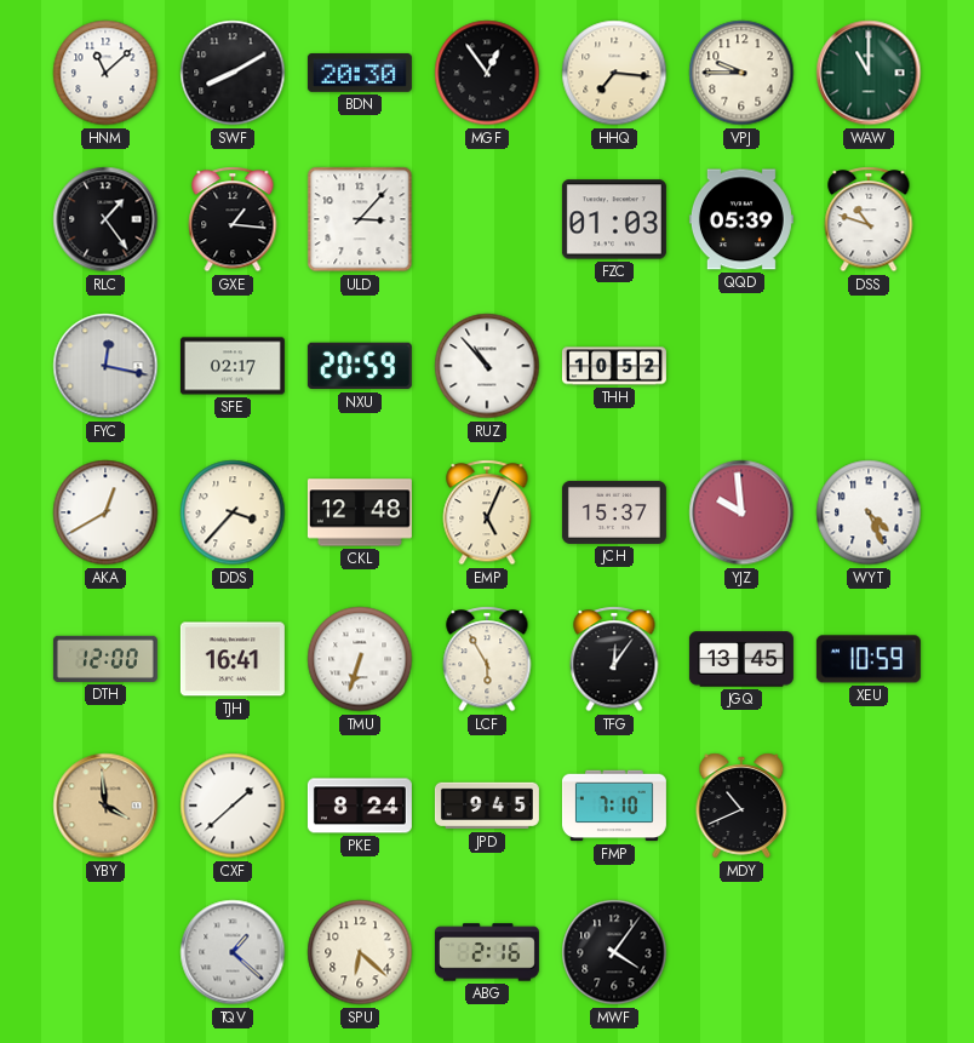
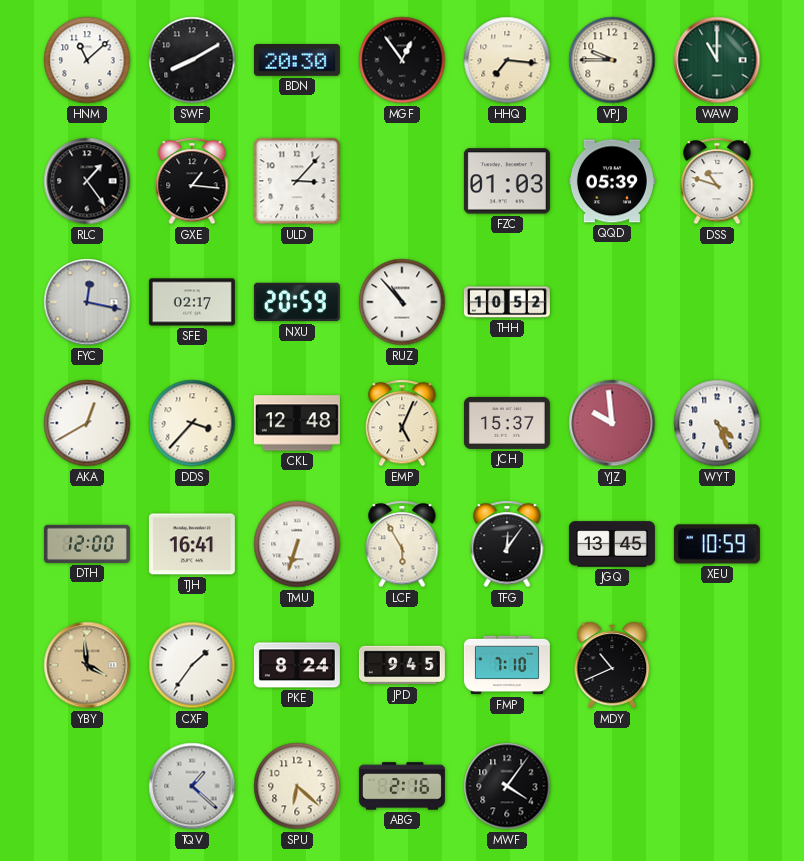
CXF: 1:38 -> 1:36
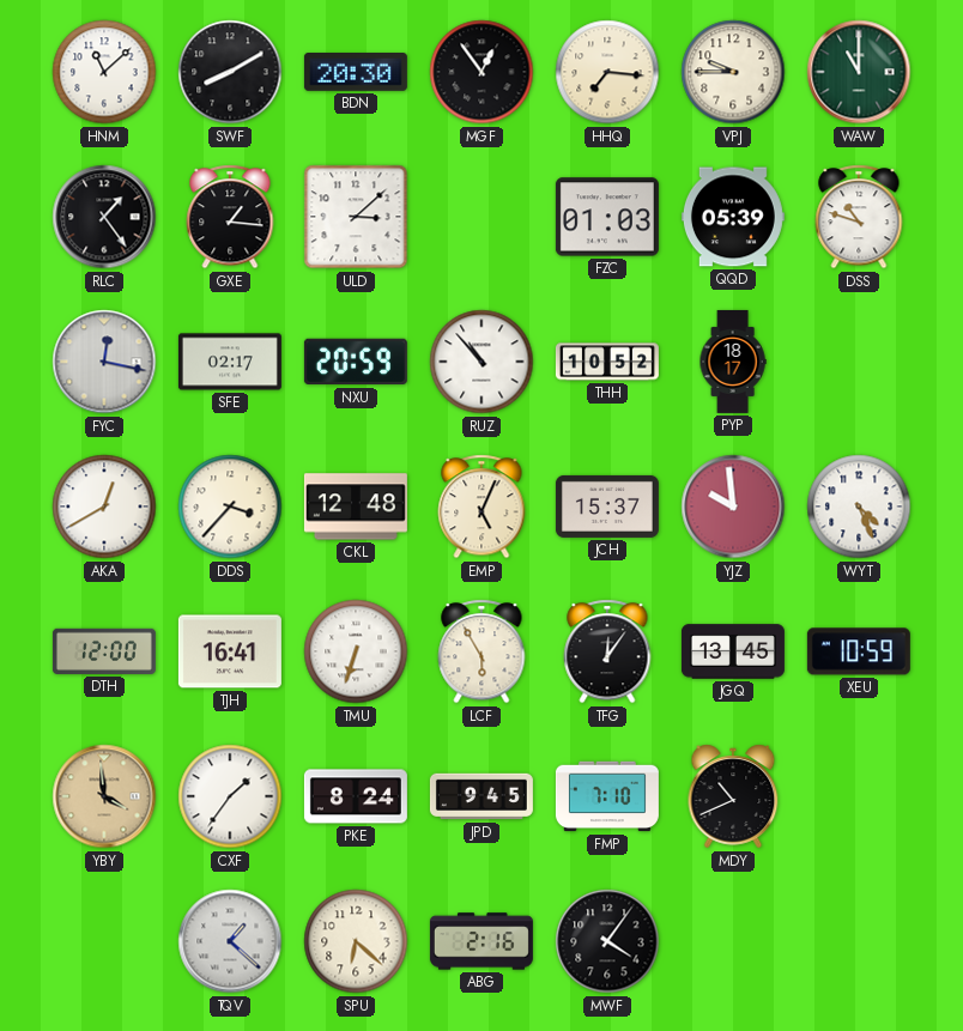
ULD: 3:07 -> 3:08
PYP: none -> 18:17
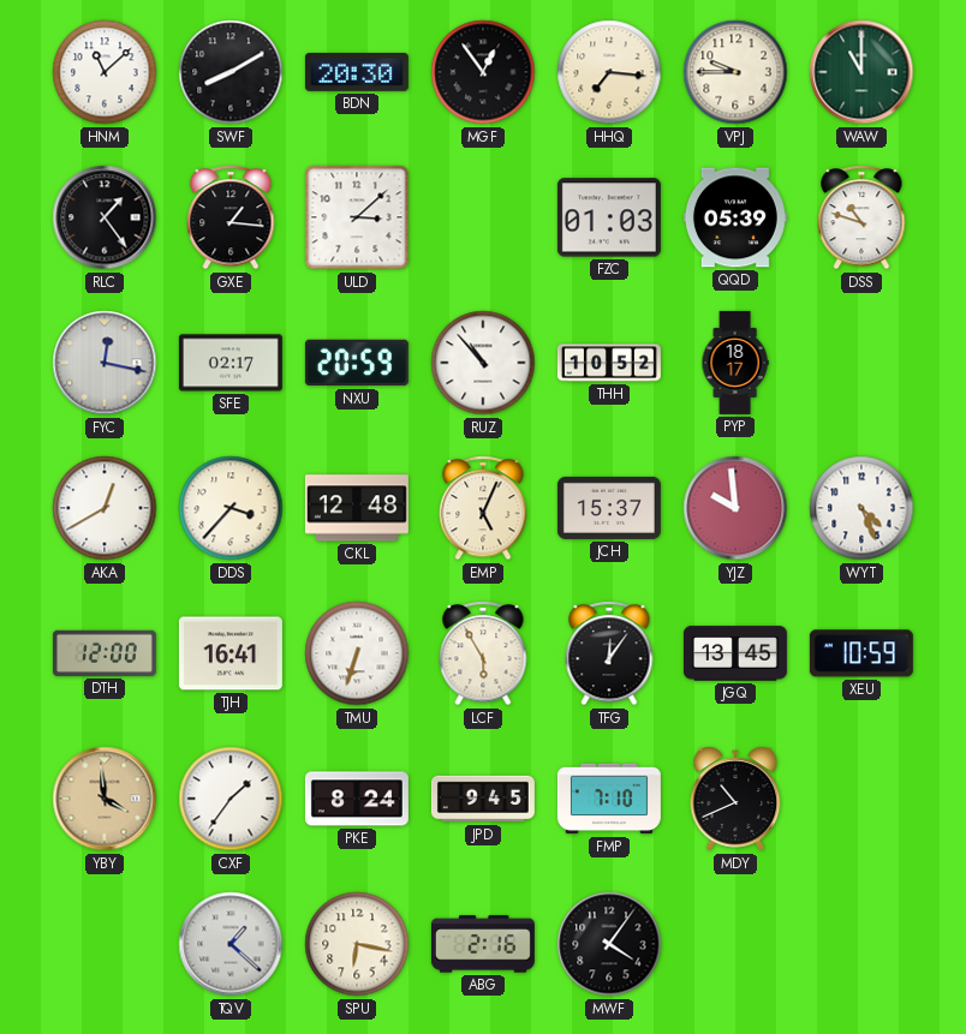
SPU: 6:22 -> 6:17
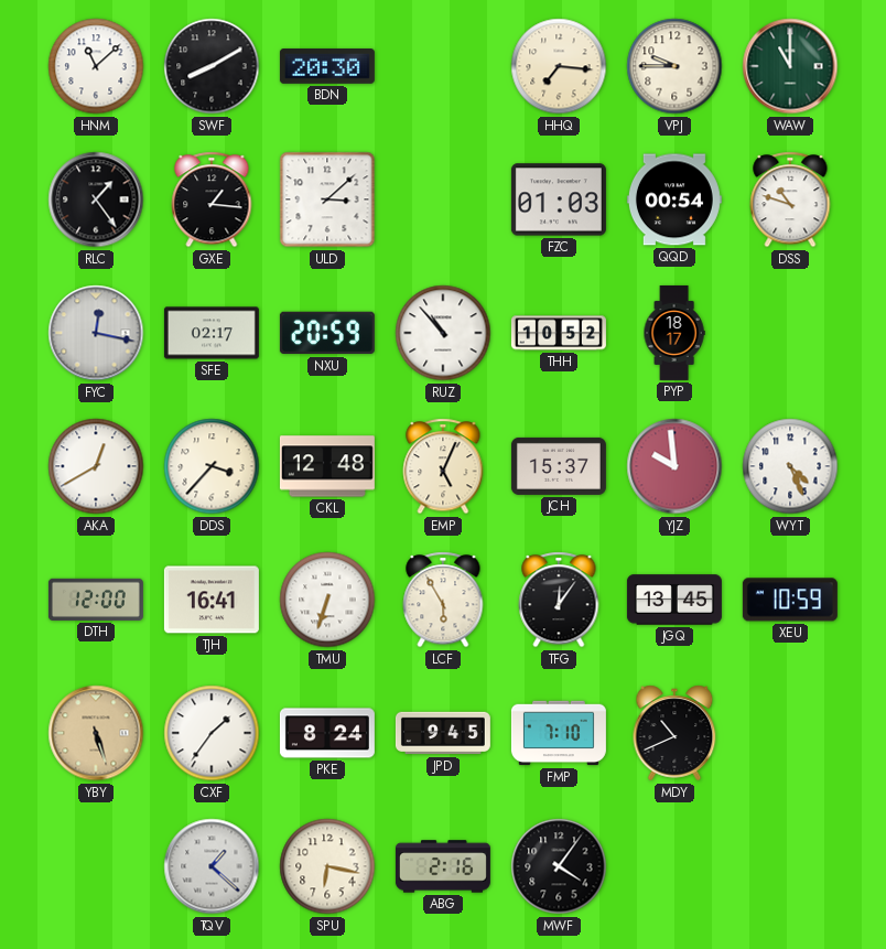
MGF: 12:54 -> none
QQD: 05:39 -> 00:54
YBY: 3:59 -> 5:27
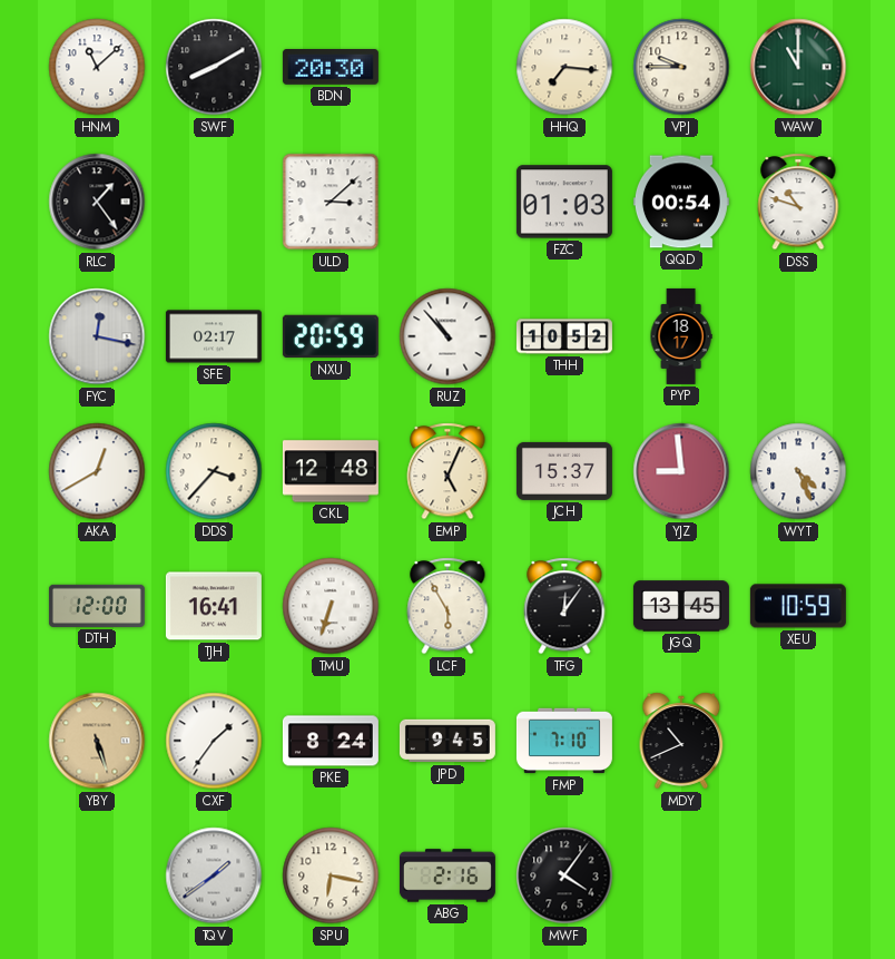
GXE: 1:16 -> none
YJZ: 9:59 -> 8:59
TQV: 1:22 -> 1:39
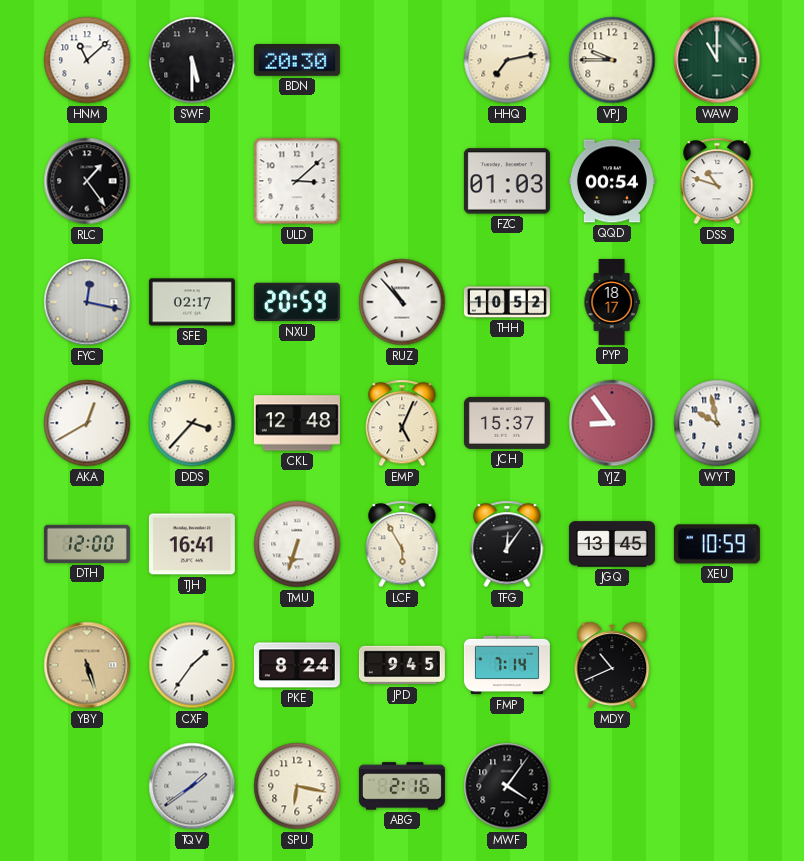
SWF: 8:10 -> 5:30
HHQ: 7:16 -> 7:13
YJZ: 8:59 -> 8:54
WYT: 4:26 -> 9:58
FMP: 7:10 -> 7:14
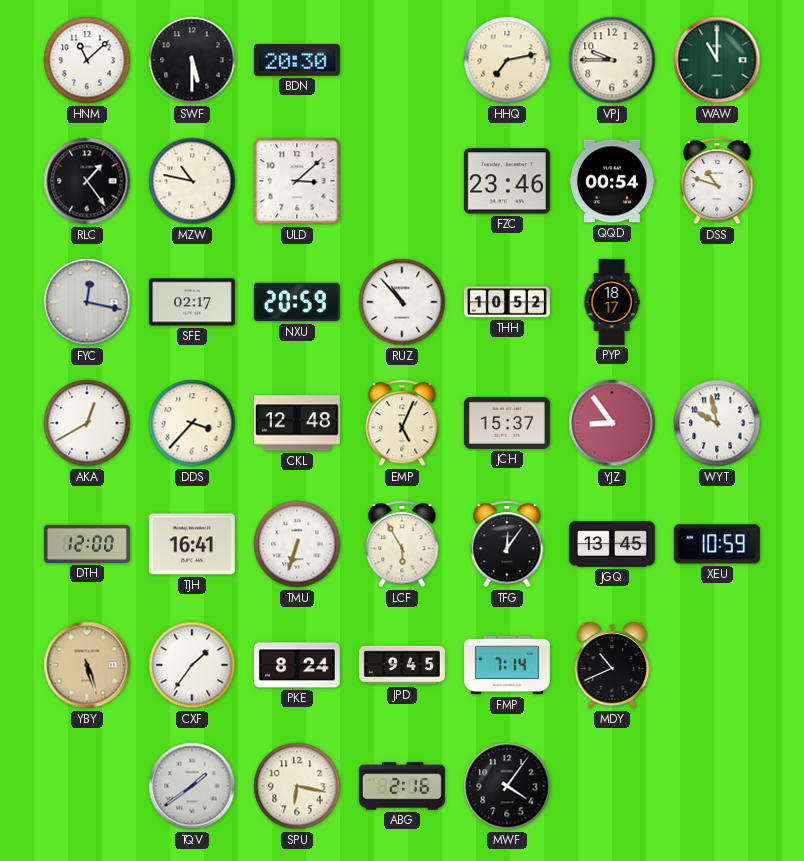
MZW: none -> 10:47
FZC: 01:03 -> 23:46
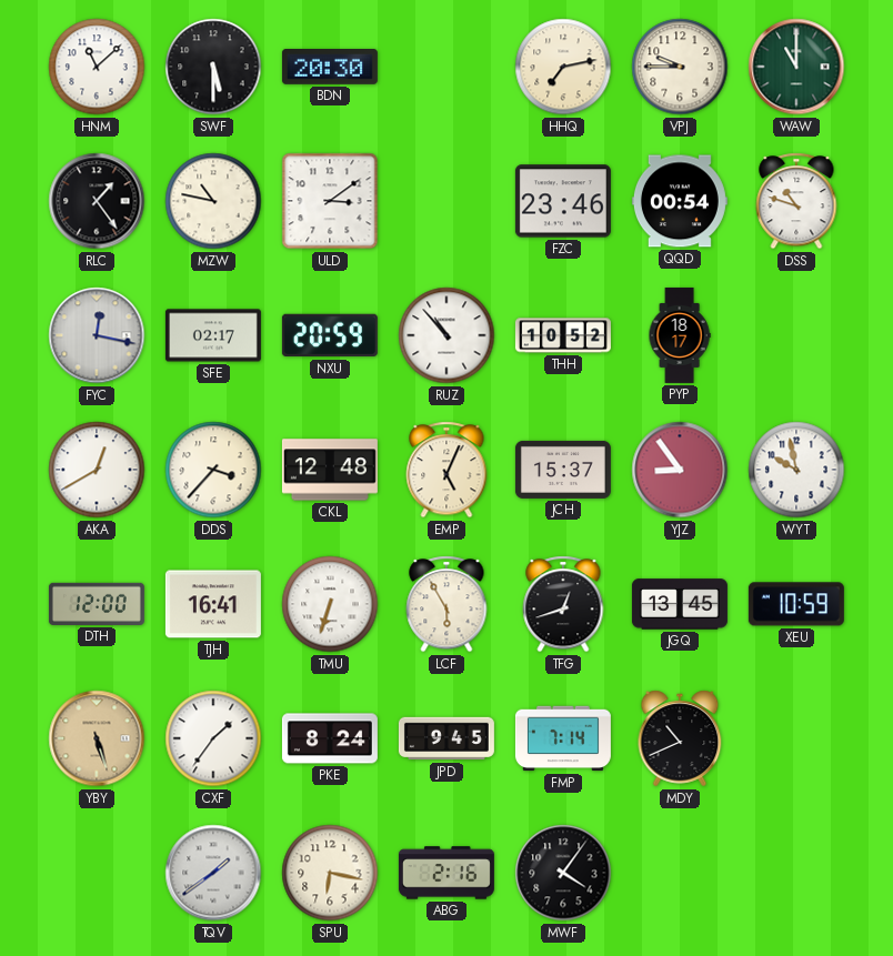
ULD: 3:08 -> 3:09
TFG: 12:06 -> 12:42
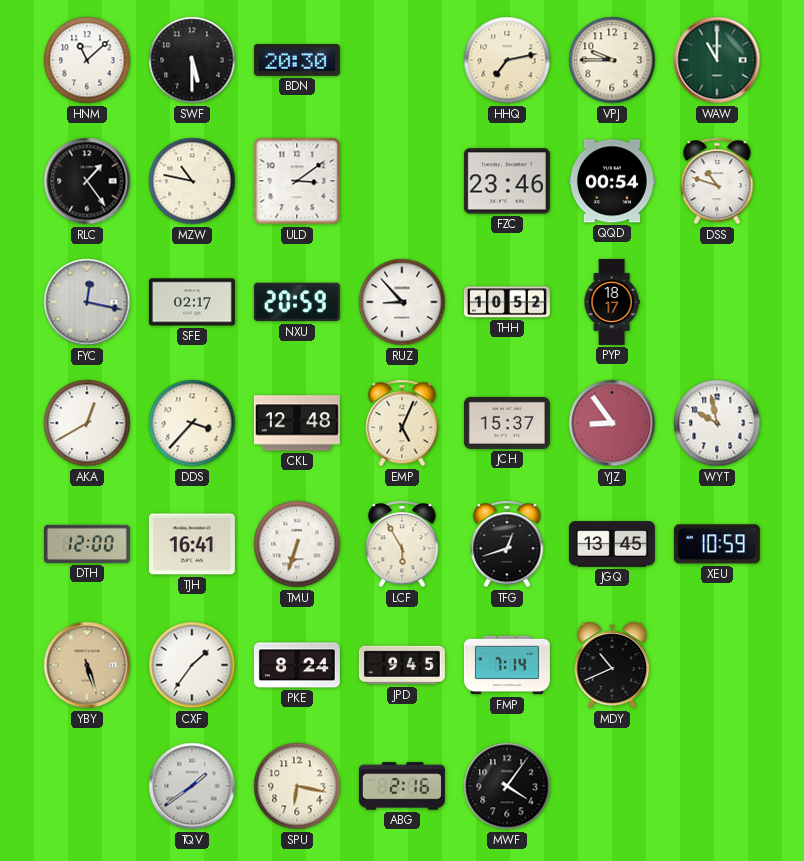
RUZ: 10:53 -> 8:53
